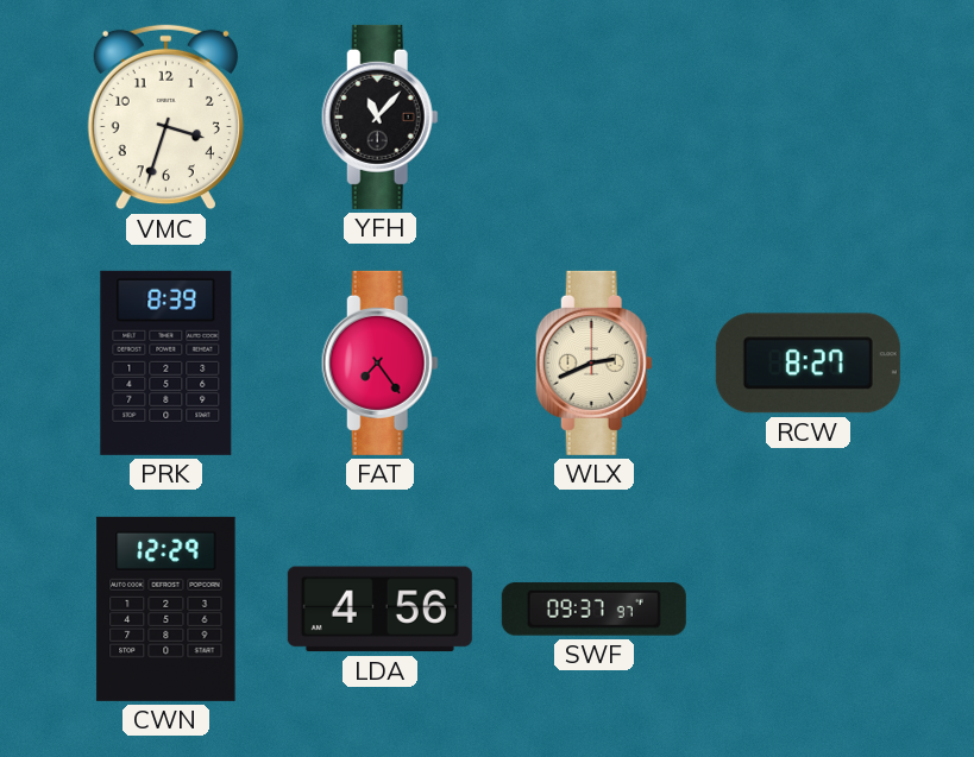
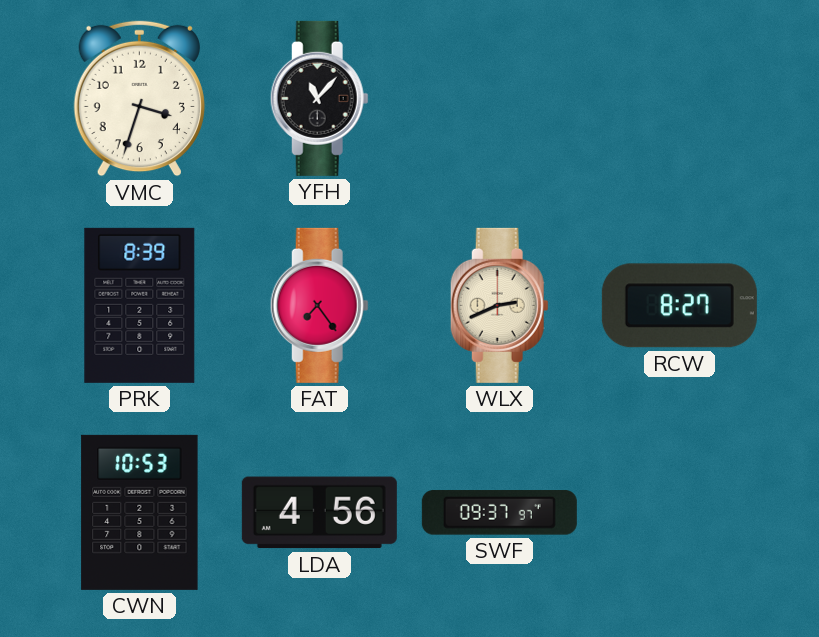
CWN: 12:29 -> 10:53
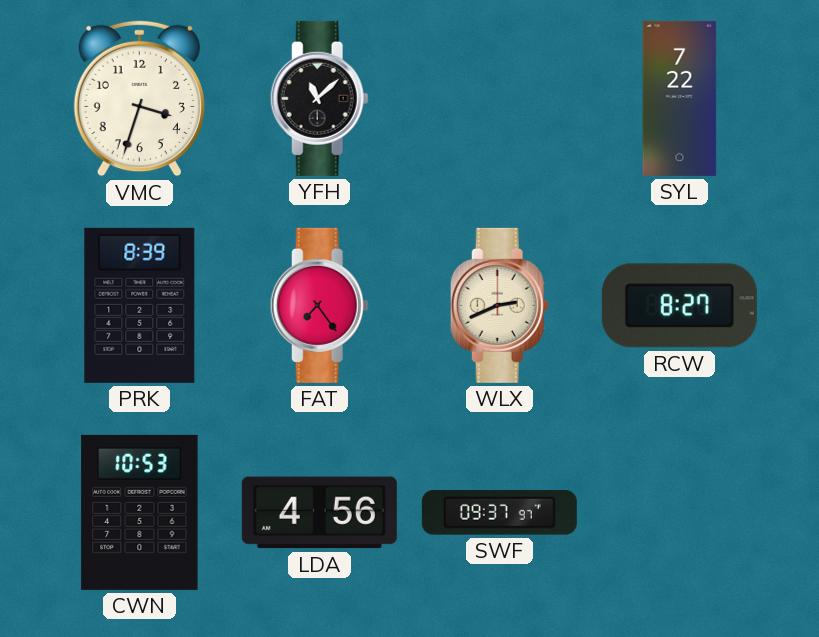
YFH: 11:07 -> 11:08
SYL: none -> 7:22
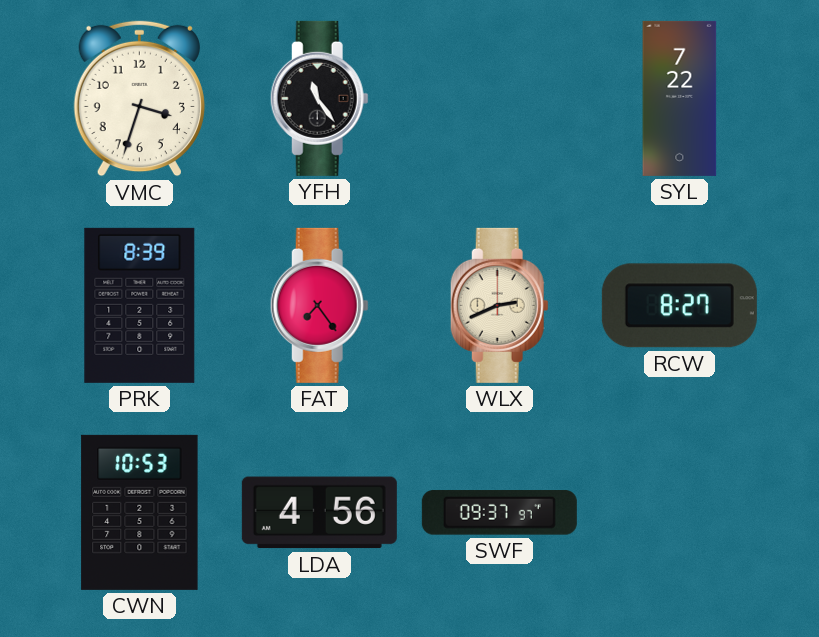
YFH: 11:08 -> 11:24
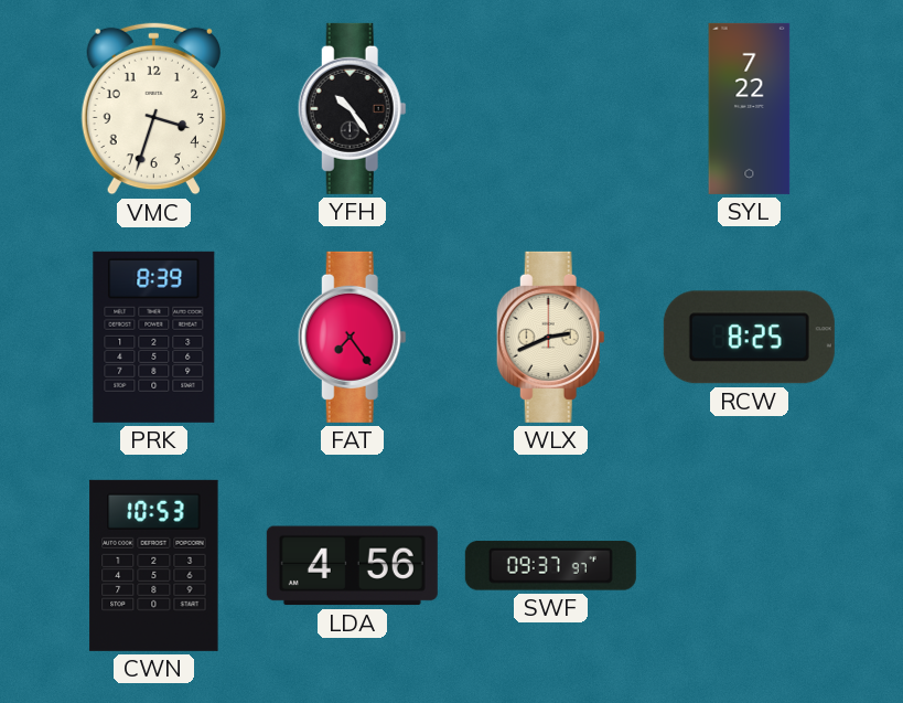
YFH: 11:24 -> 10:24
RCW: 8:27 -> 8:25
